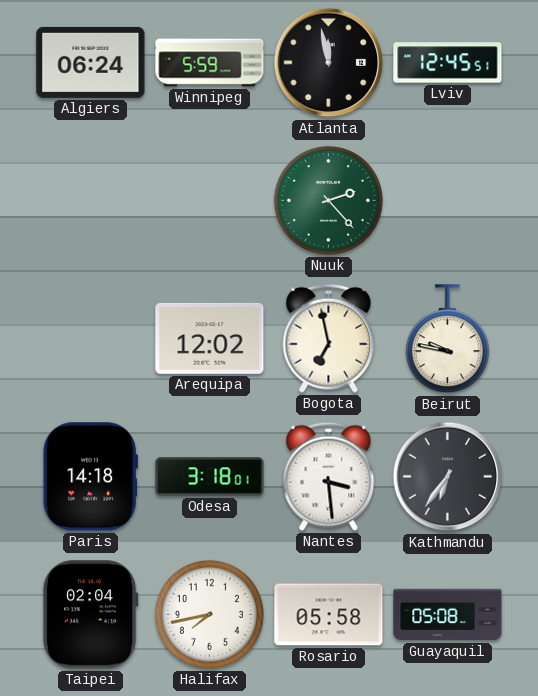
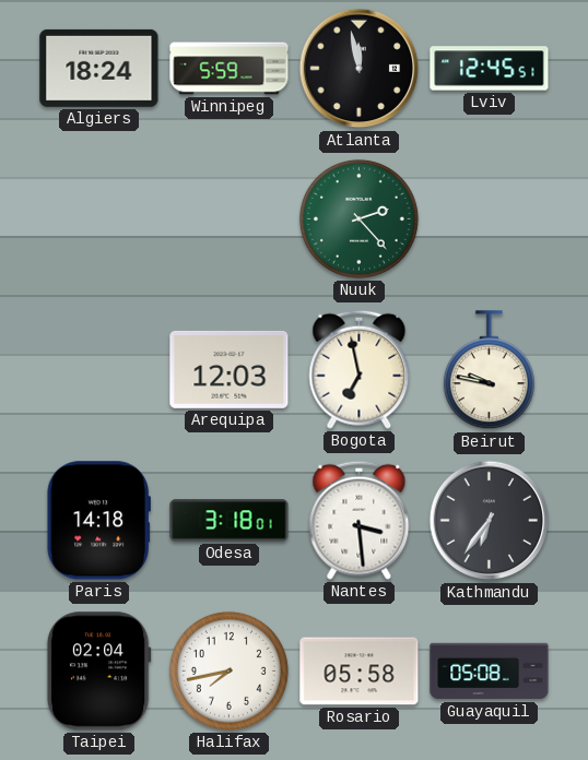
Algiers: 06:24 -> 18:24
Arequipa: 12:02 -> 12:03
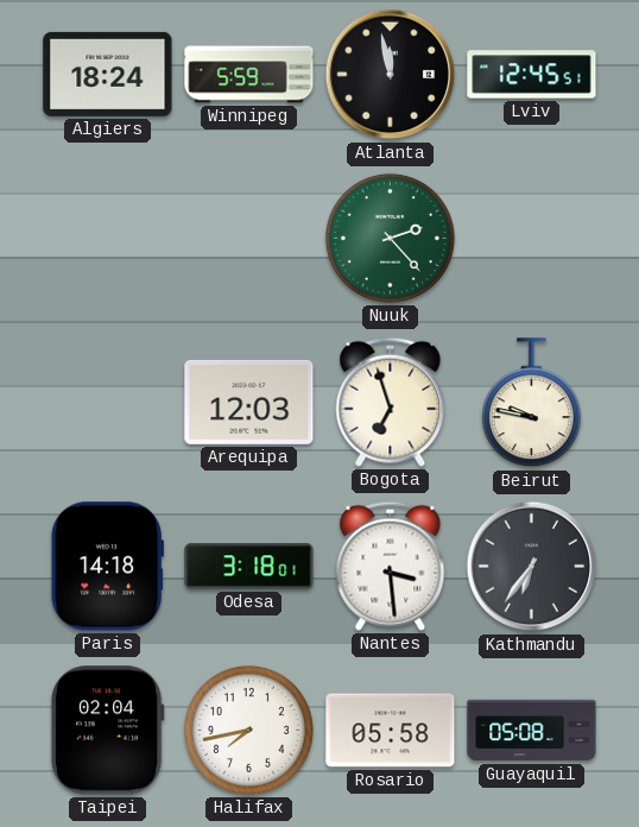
Bogota: 6:58 -> 6:57
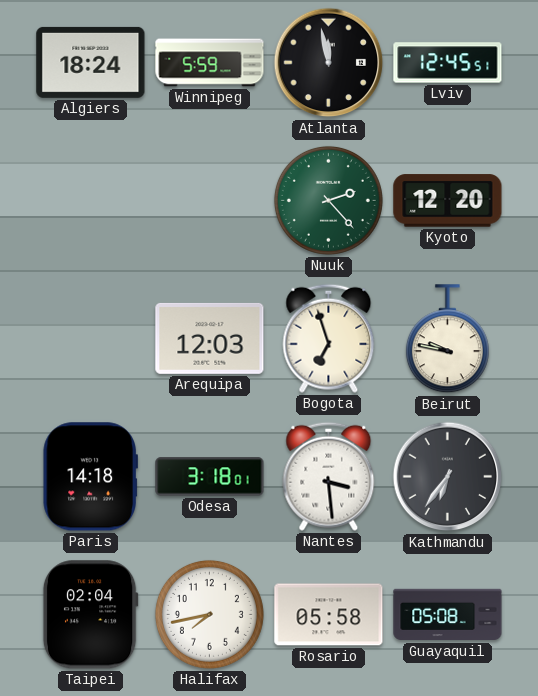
Kyoto: none -> 12:20
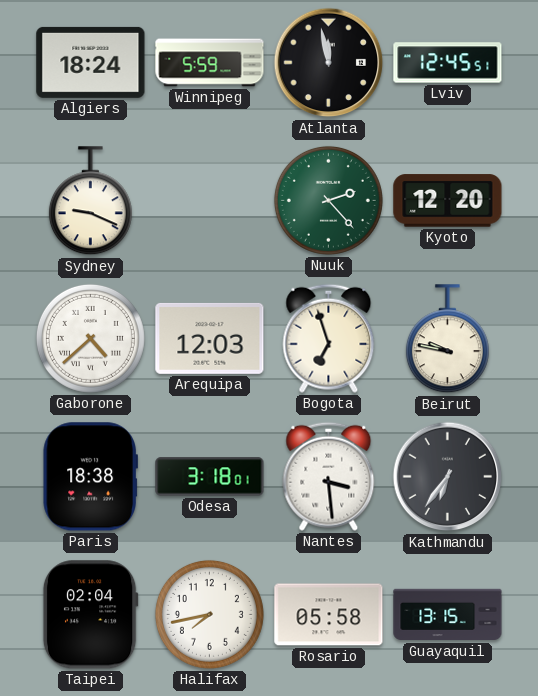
Sydney: none -> 9:19
Gaborone: none -> 4:38
Paris: 14:18 -> 18:38
Guayaquil: 05:08 -> 13:15
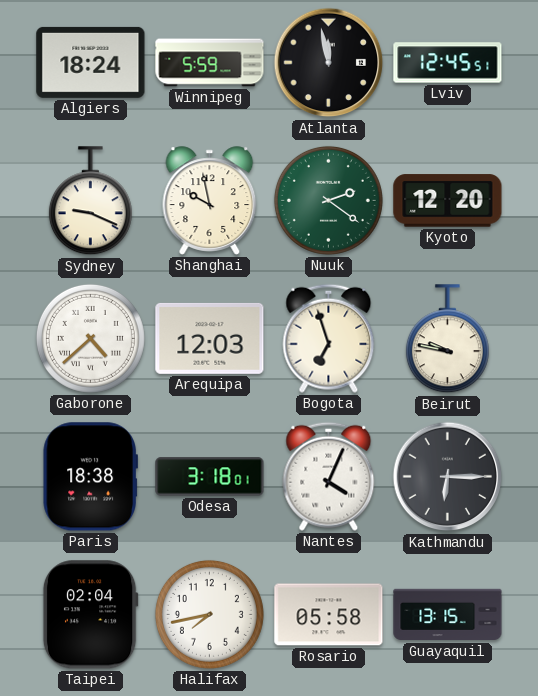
Shanghai: none -> 9:58
Nuuk: 2:23 -> 2:21
Nantes: 3:29 -> 4:04
Kathmandu: 6:36 -> 6:15
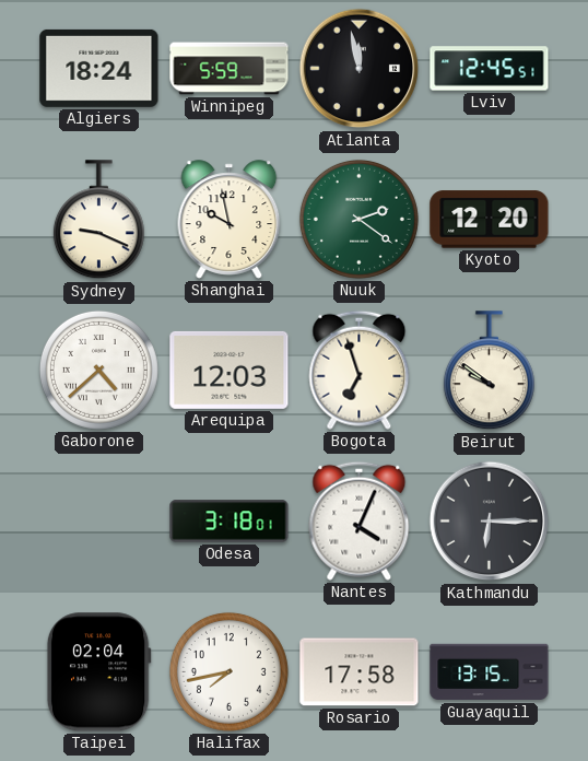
Beirut: 9:47 -> 9:51
Paris: 18:38 -> none
Rosario: 05:58 -> 17:58
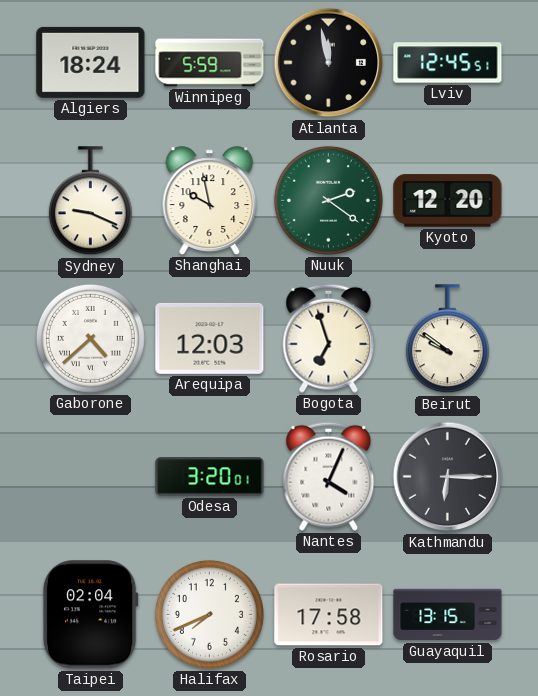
Odesa: 3:18 -> 3:20
Halifax: 7:43 -> 7:41
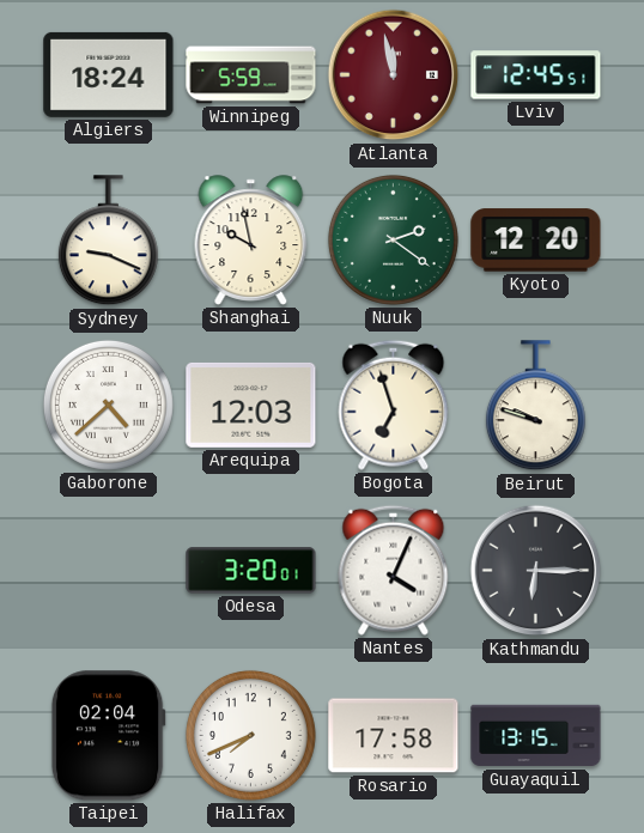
Atlanta dial: black -> burgundy
Beirut: 9:51 -> 9:48
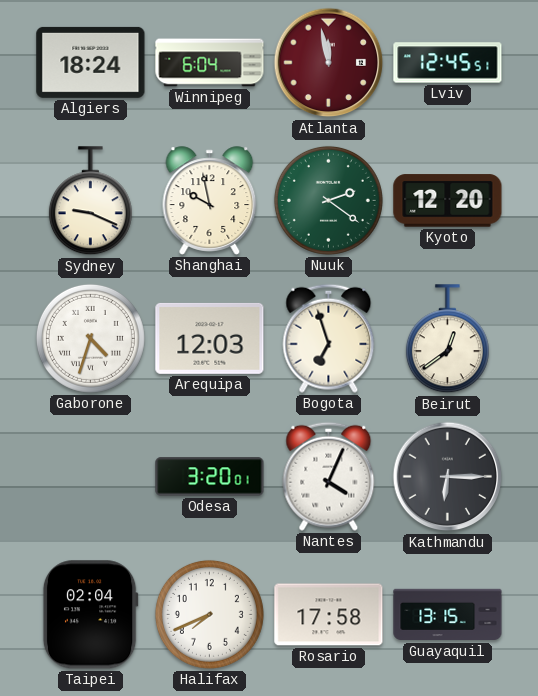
Winnipeg: 5:59 -> 6:04
Gaborone: 4:38 -> 4:33
Beirut: 9:48 -> 12:39
